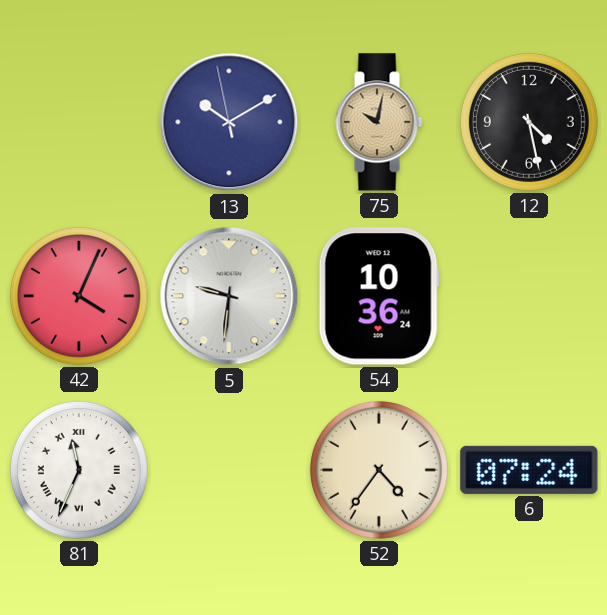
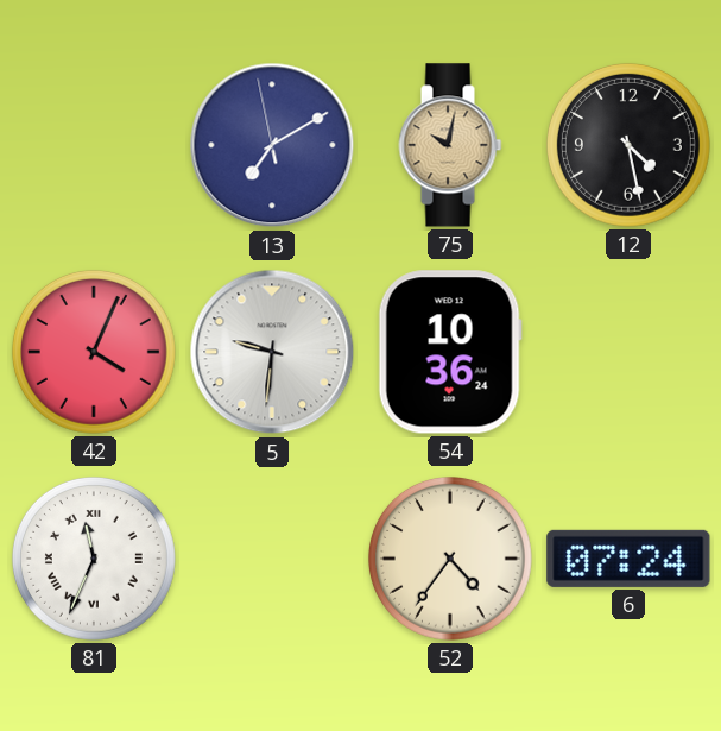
13: 10:09 -> 7:09
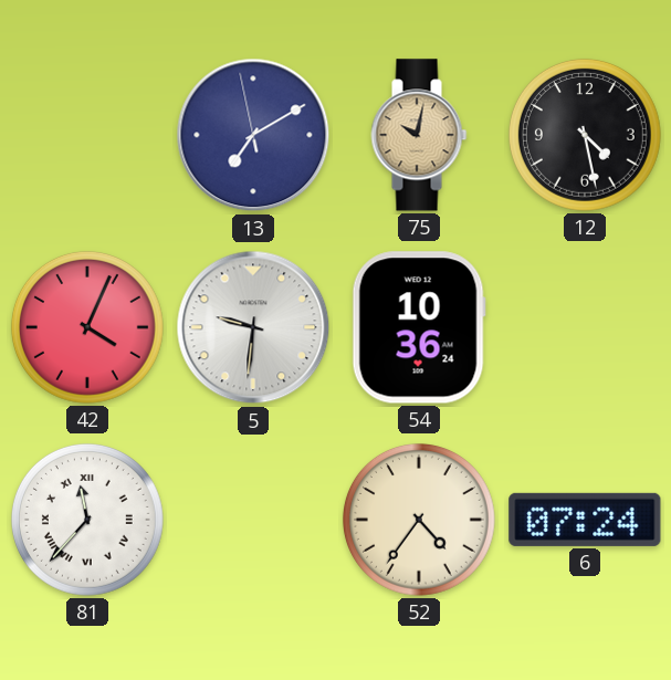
81: 11:34 -> 11:37
